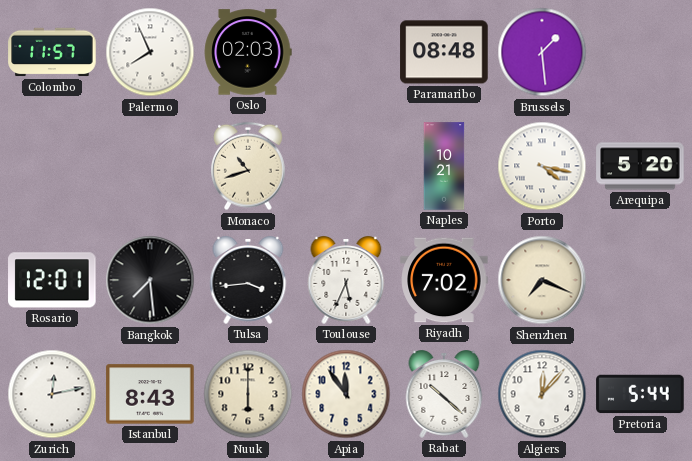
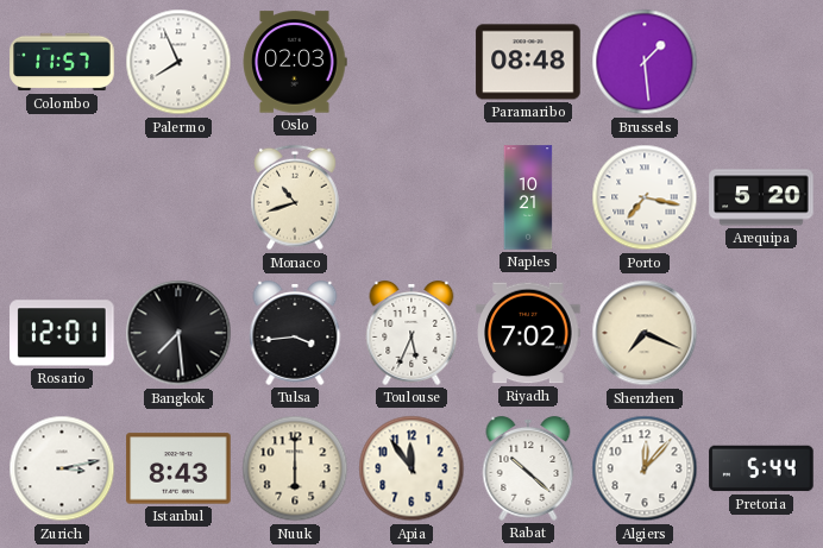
Porto: 4:17 -> 7:17
Zurich: 12:13 -> 3:13
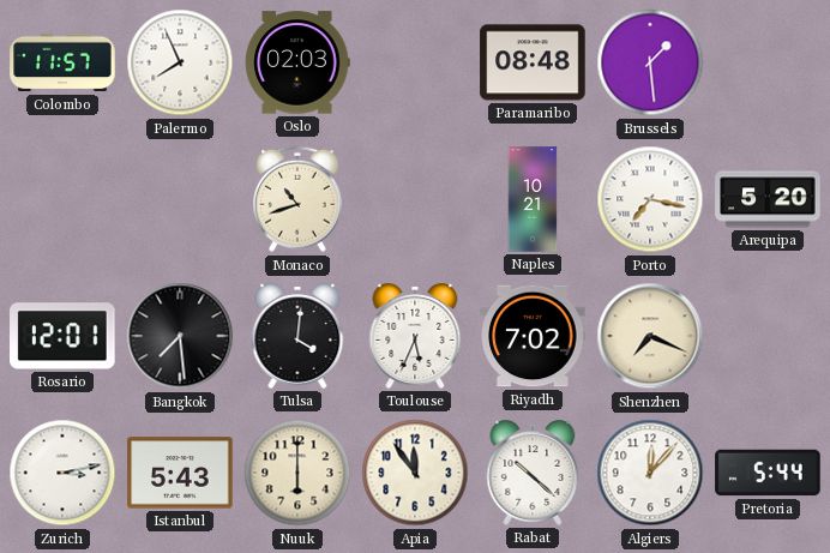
Tulsa: 3:44 -> 4:01
Istanbul: 8:43 -> 5:43
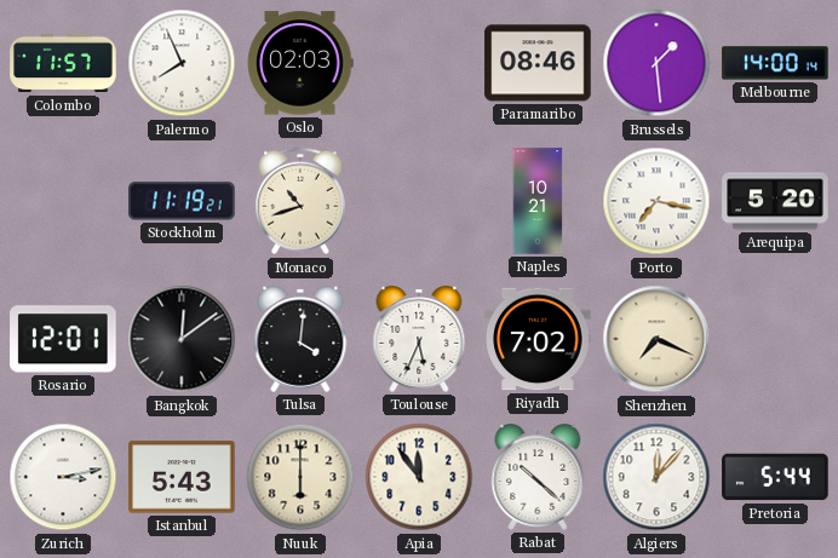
Paramaribo: 08:48 -> 08:46
Melbourne: none -> 14:00
Stockholm: none -> 11:19
Bangkok: 7:29 -> 12:09
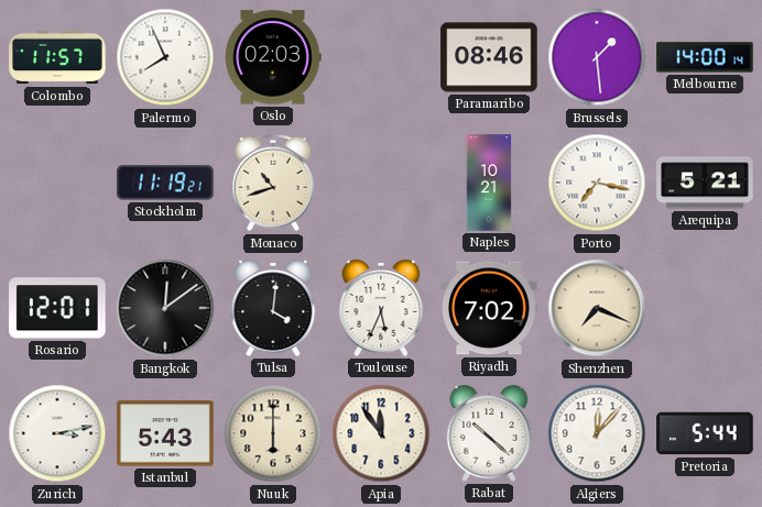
Arequipa: 5:20 -> 5:21
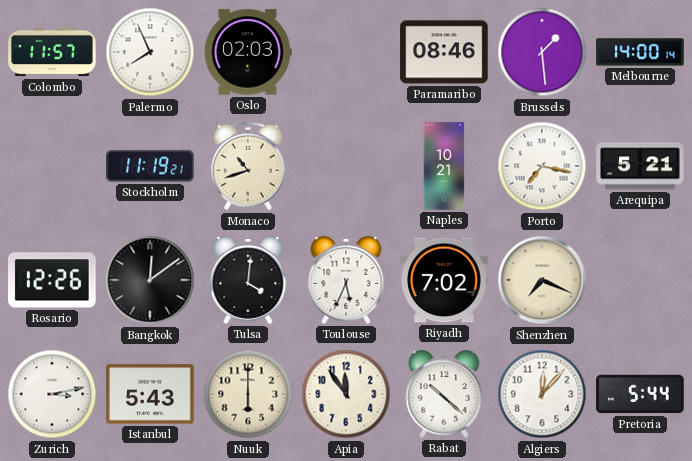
Rosario: 12:01 -> 12:26
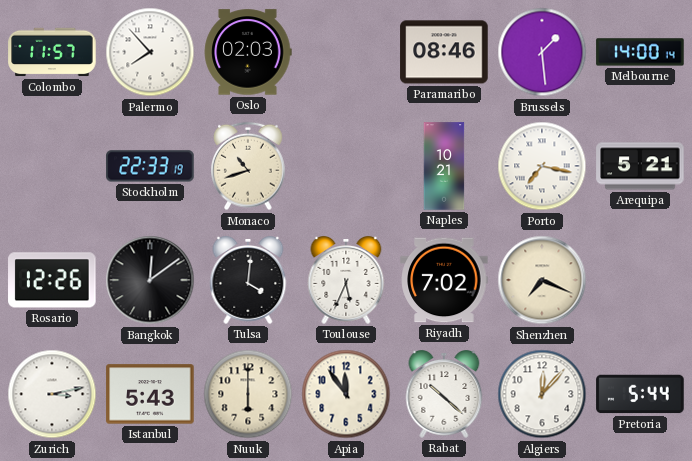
Palermo: 7:56 -> 7:53
Stockholm: 11:19 -> 22:33
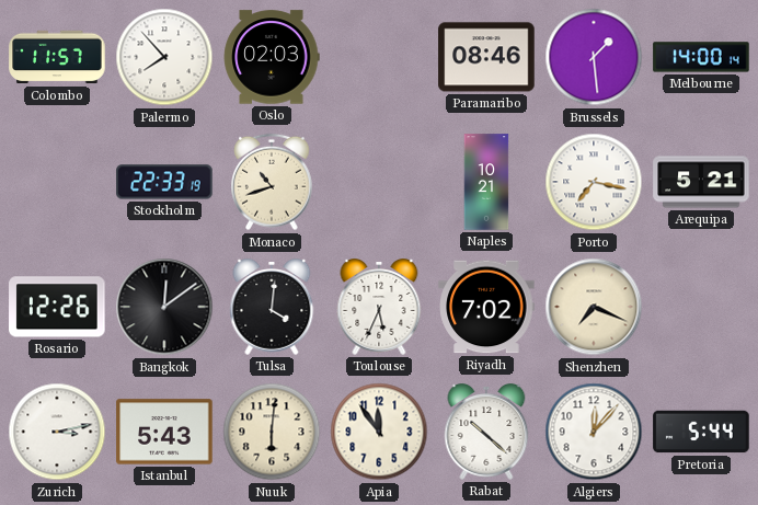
Nuuk: 6:00 -> 6:01
